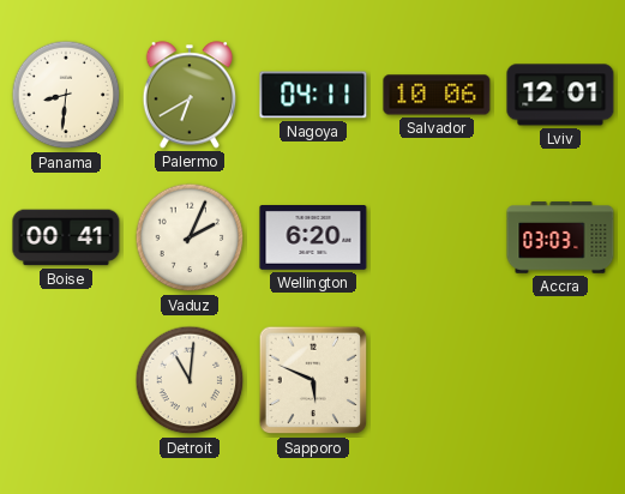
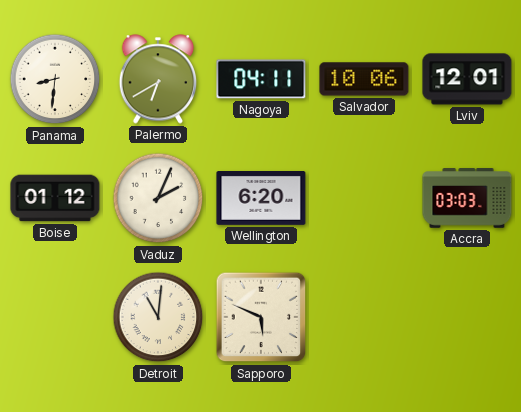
Boise: 00:41 -> 01:12
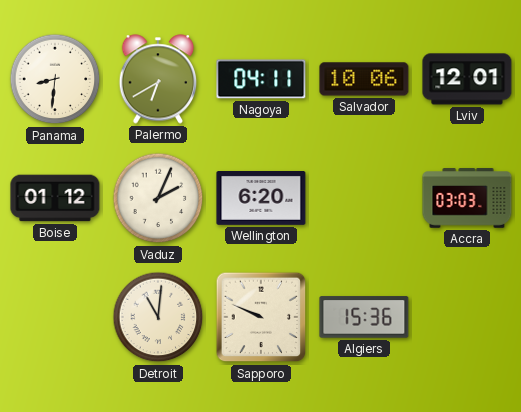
Sapporo: 5:49 -> 9:49
Algiers: none -> 15:36
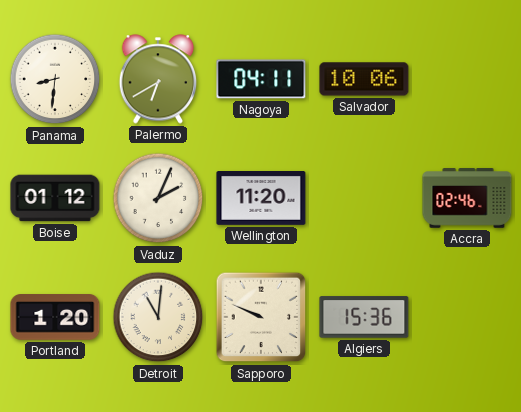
Lviv: 12:01 -> none
Wellington: 6:20 -> 11:20
Accra: 03:03 -> 02:46
Portland: none -> 1:20
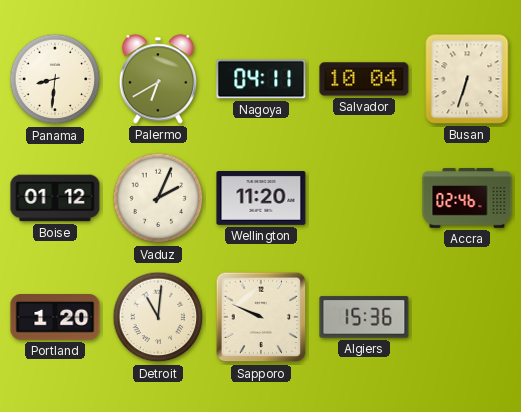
Salvador: 10:06 -> 10:04
Busan: none -> 6:33
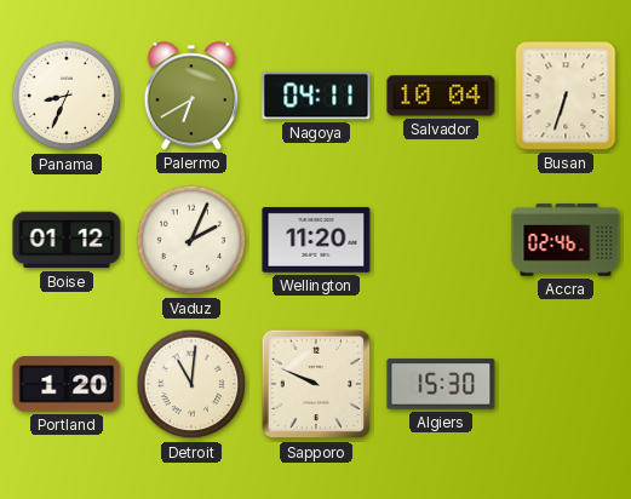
Panama: 8:31 -> 8:34
Algiers: 15:36 -> 15:30
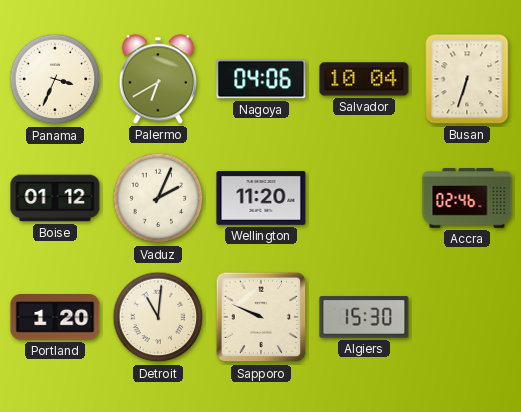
Panama: 8:34 -> 3:34
Nagoya: 04:11 -> 04:06
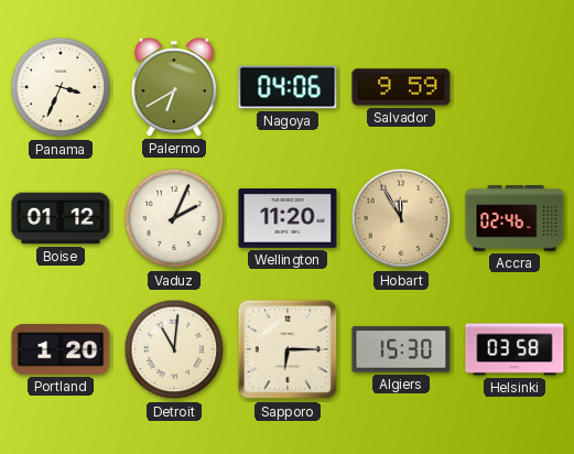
Salvador: 10:04 -> 9:59
Busan: 6:33 -> none
Hobart: none -> 11:55
Sapporo: 9:49 -> 6:15
Helsinki: none -> 03:58
